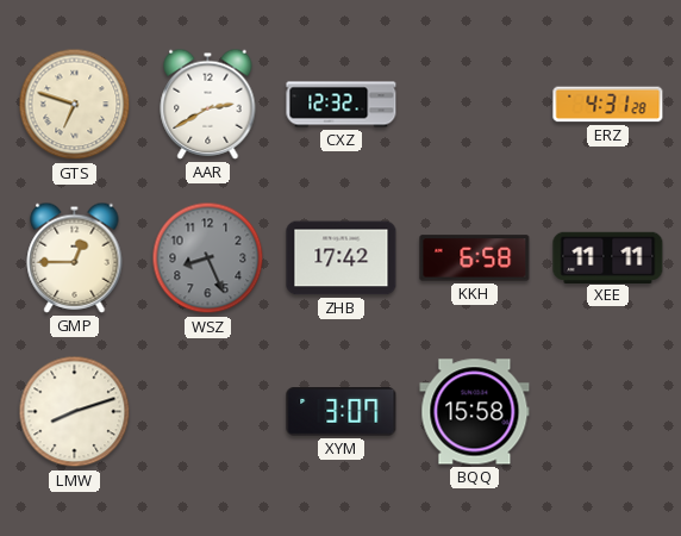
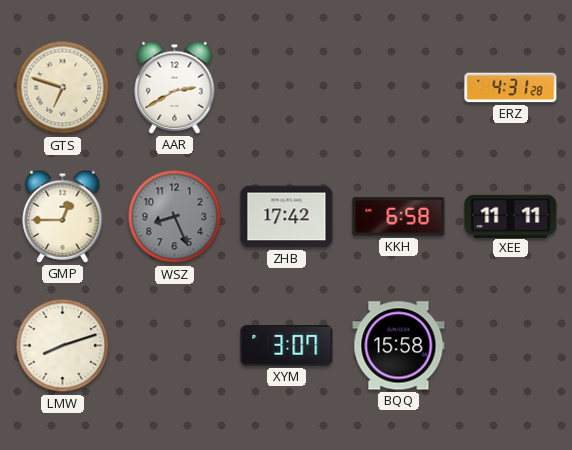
CXZ: 12:32 -> none
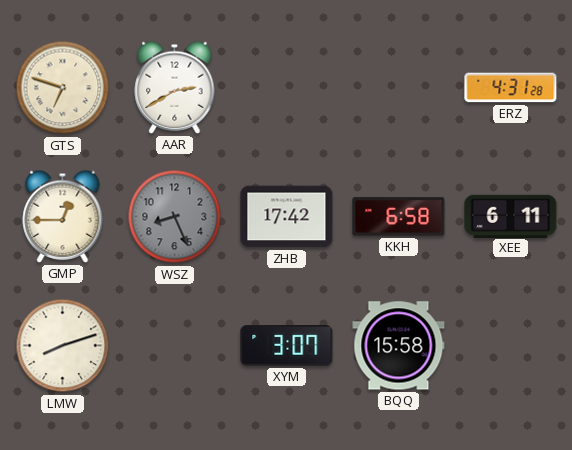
XEE: 11:11 -> 6:11
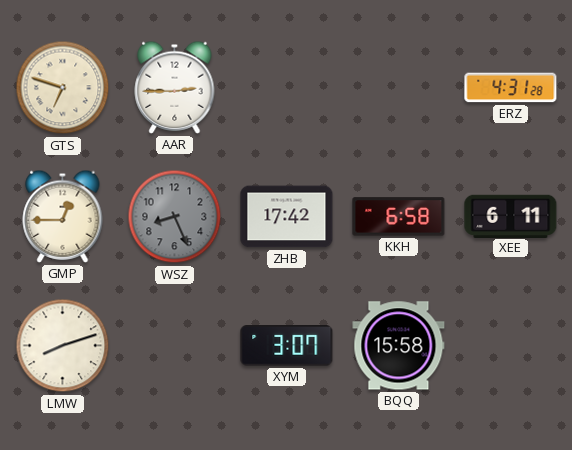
AAR: 2:40 -> 2:45
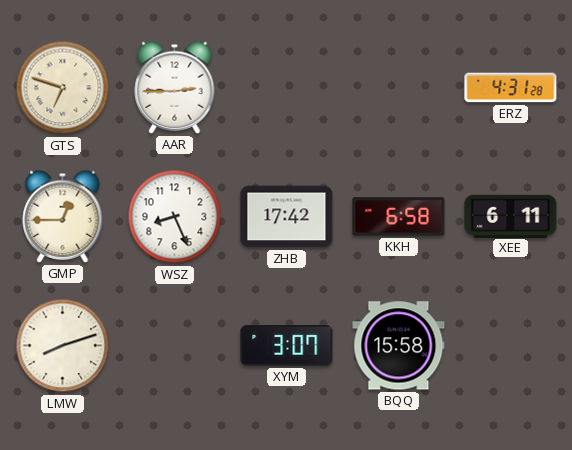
WSZ dial: grey -> white
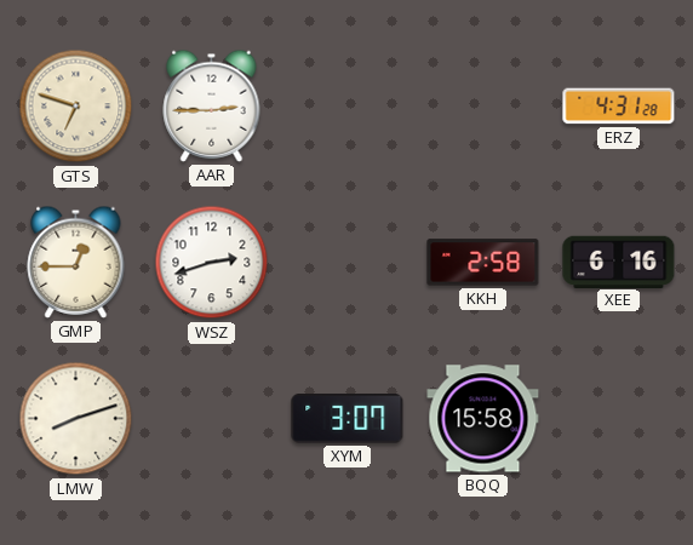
WSZ: 8:26 -> 2:42
ZHB: 17:42 -> none
KKH: 6:58 -> 2:58
XEE: 6:11 -> 6:16
